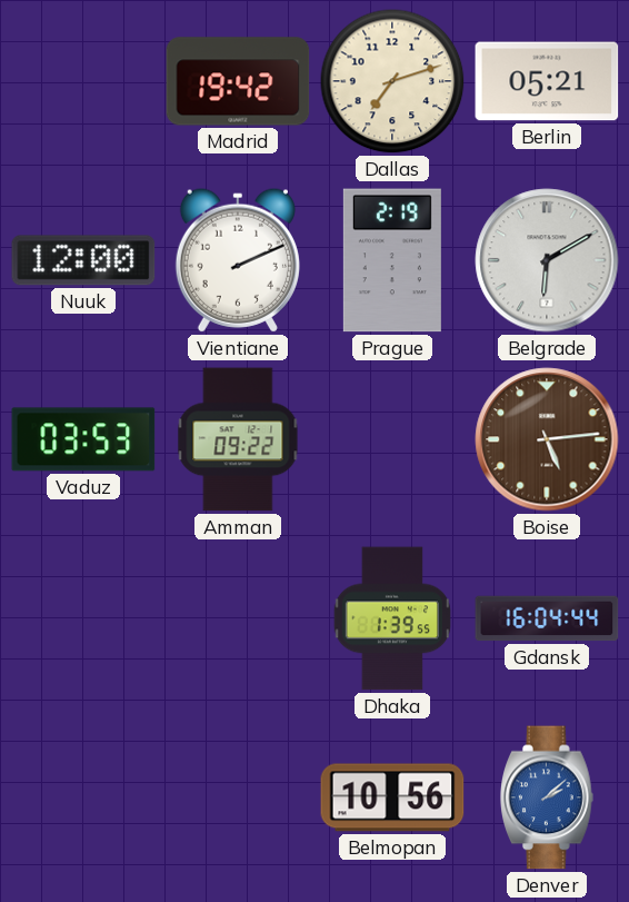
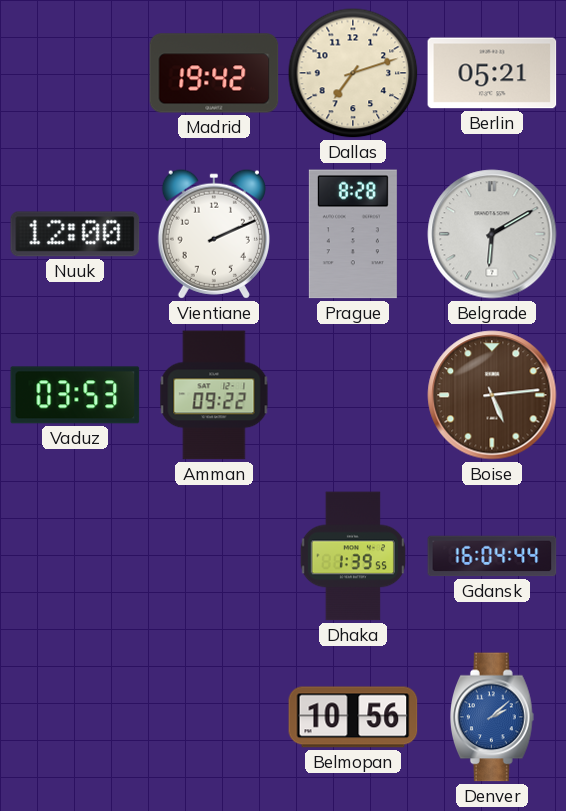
Prague: 2:19 -> 8:28
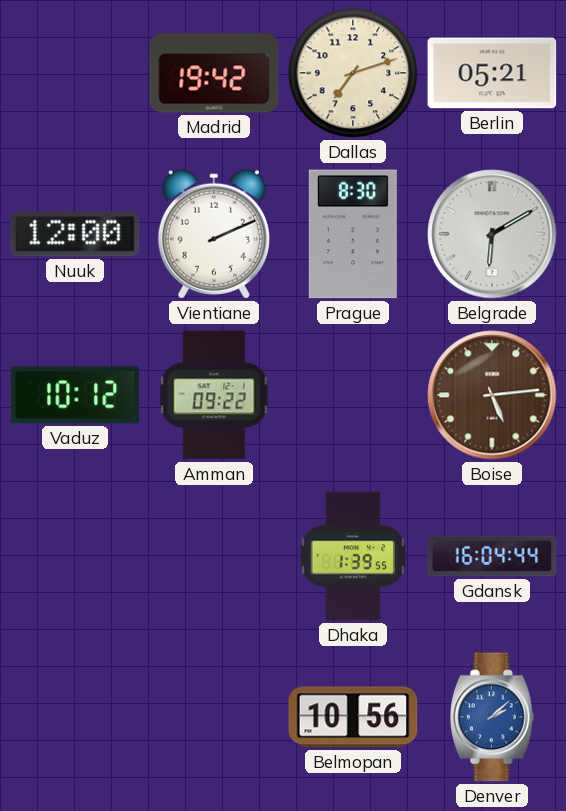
Prague: 8:28 -> 8:30
Vaduz: 03:53 -> 10:12
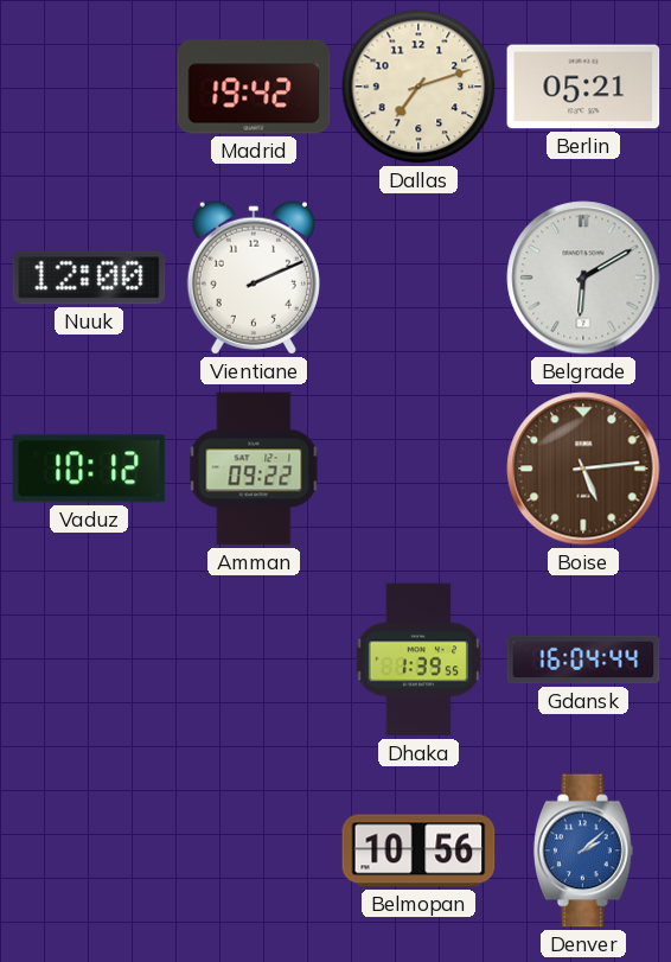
Prague: 8:30 -> none
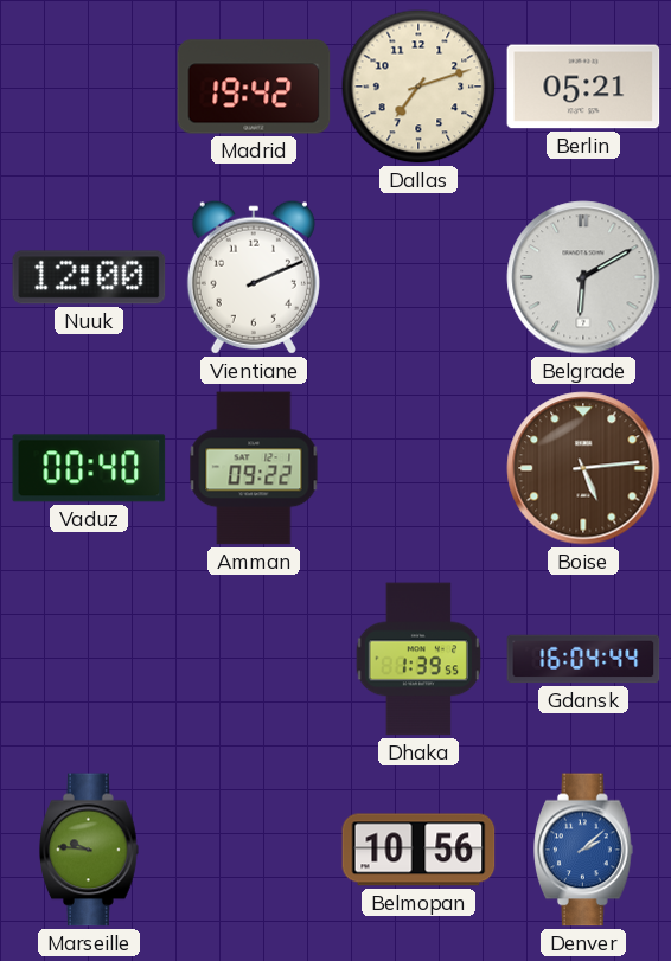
Vaduz: 10:12 -> 00:40
Marseille: none -> 9:46
